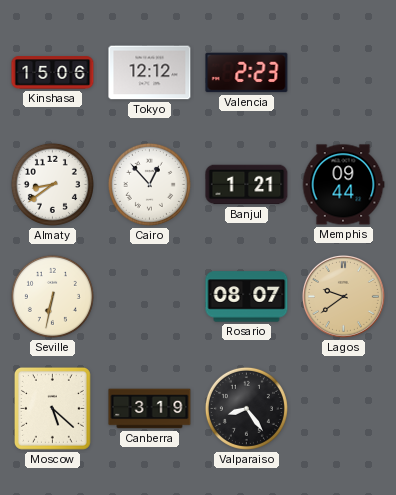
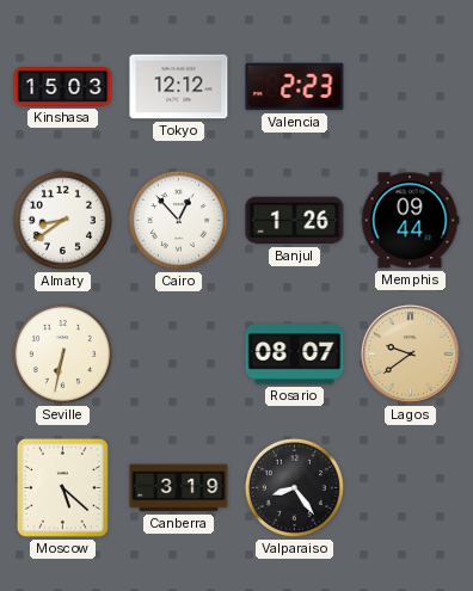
Kinshasa: 15:06 -> 15:03
Banjul: 1:21 -> 1:26
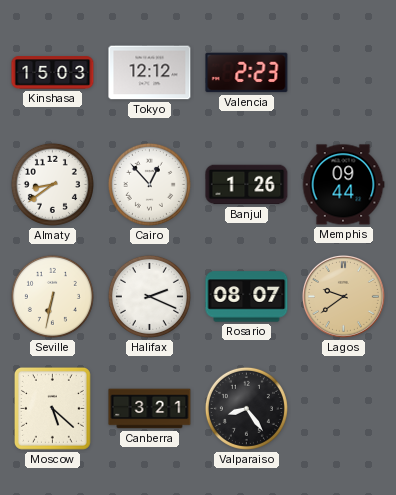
Halifax: none -> 2:19
Canberra: 3:19 -> 3:21
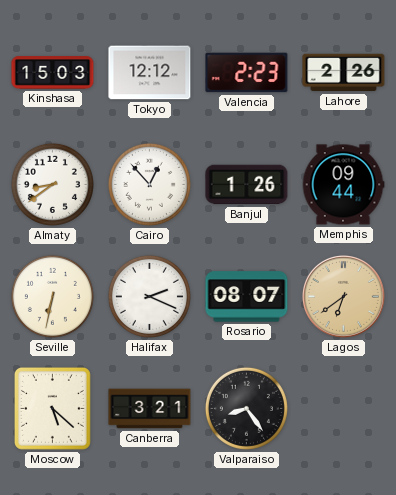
Lahore: none -> 2:26
Lagos: 9:39 -> 6:39
